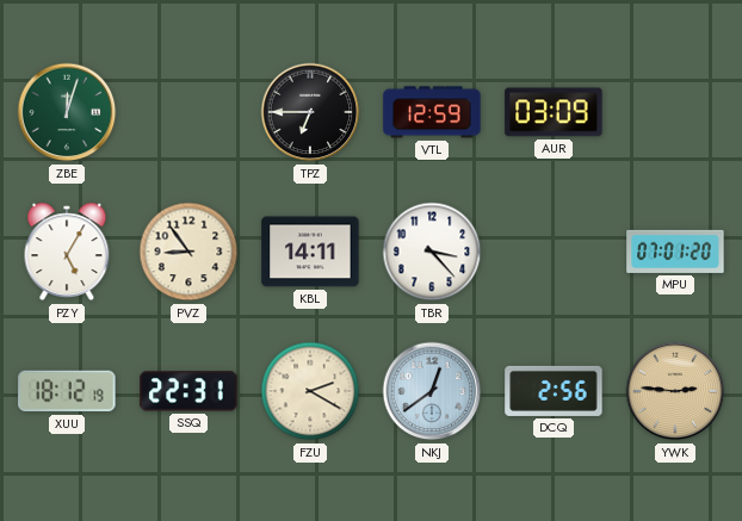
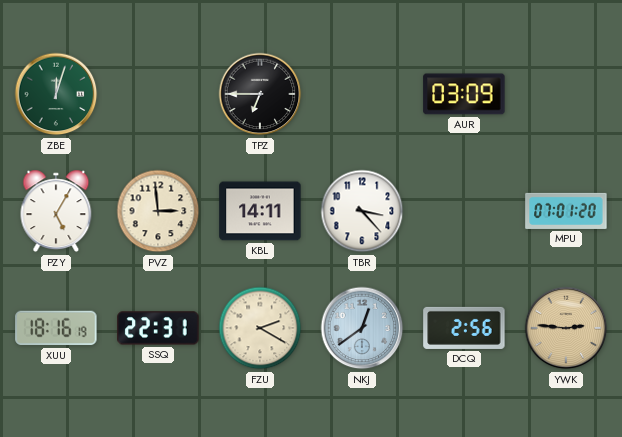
VTL: 12:59 -> none
PVZ: 8:54 -> 2:59
XUU: 18:12 -> 18:16
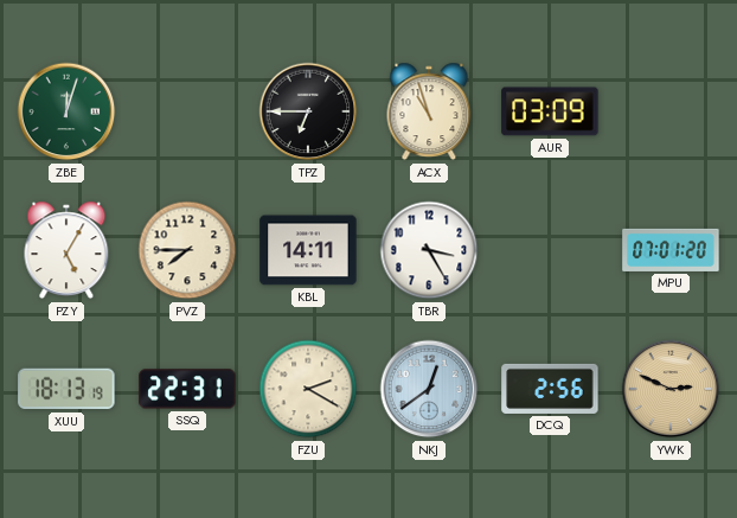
ACX: none -> 10:57
PVZ: 2:59 -> 7:45
TBR: 3:23 -> 3:25
XUU: 18:16 -> 18:13
YWK: 2:46 -> 2:49
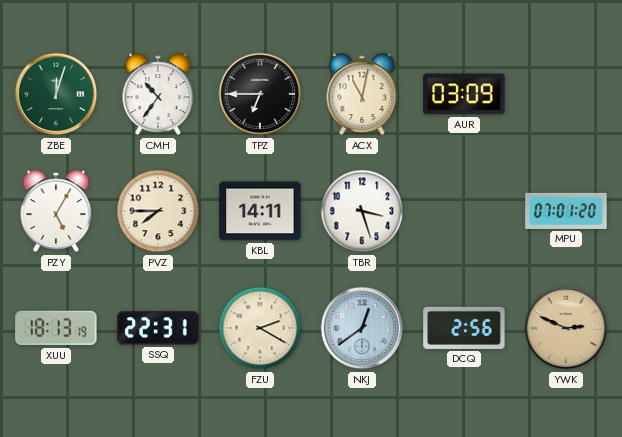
CMH: none -> 10:36
ACX: 10:57 -> 11:02
TBR: 3:25 -> 3:27
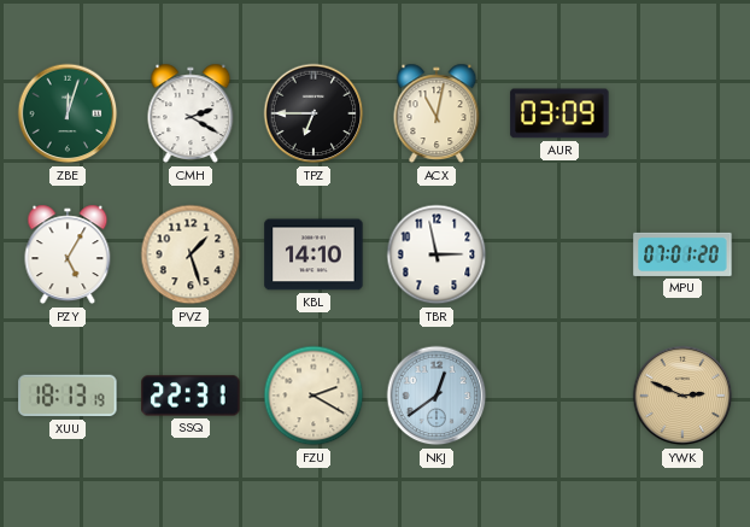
CMH: 10:36 -> 2:20
PVZ: 7:45 -> 1:27
KBL: 14:11 -> 14:10
TBR: 3:27 -> 2:58
DCQ: 2:56 -> none
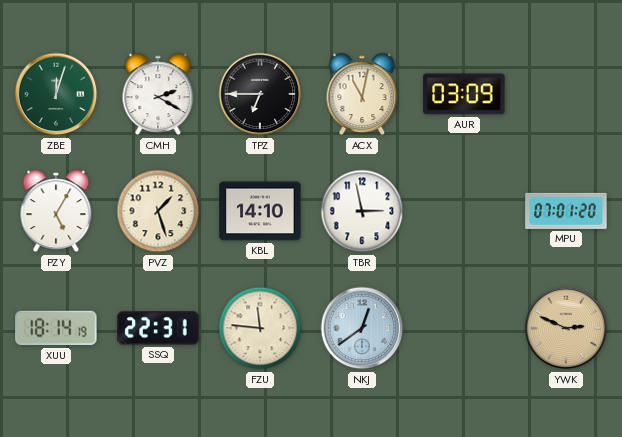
XUU: 18:13 -> 18:14
FZU: 2:20 -> 11:46
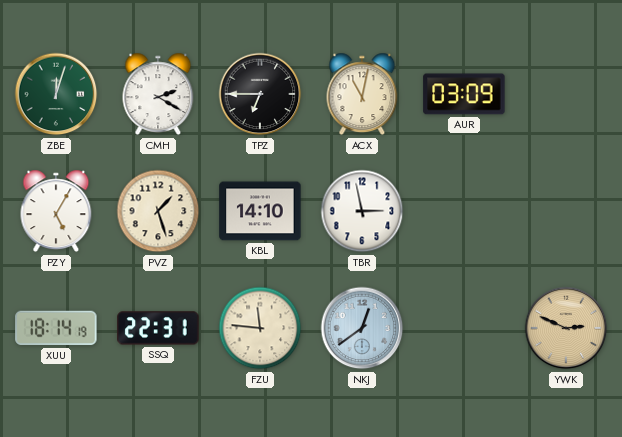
MPU: 07:01 -> none
